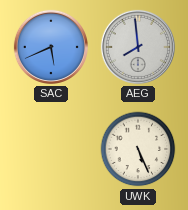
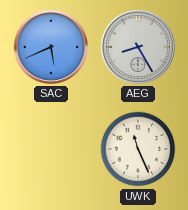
AEG: 7:59 -> 8:25
UWK: 5:26 -> 11:26
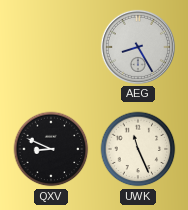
SAC: 5:41 -> none
QXV: none -> 8:49
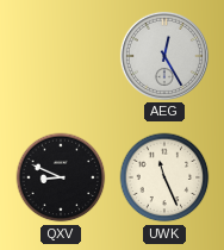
AEG: 8:25 -> 12:25
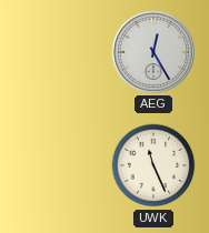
QXV: 8:49 -> none
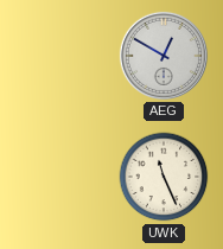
AEG: 12:25 -> 12:50
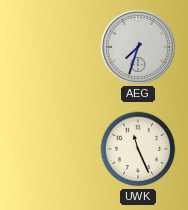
AEG: 12:50 -> 7:33
